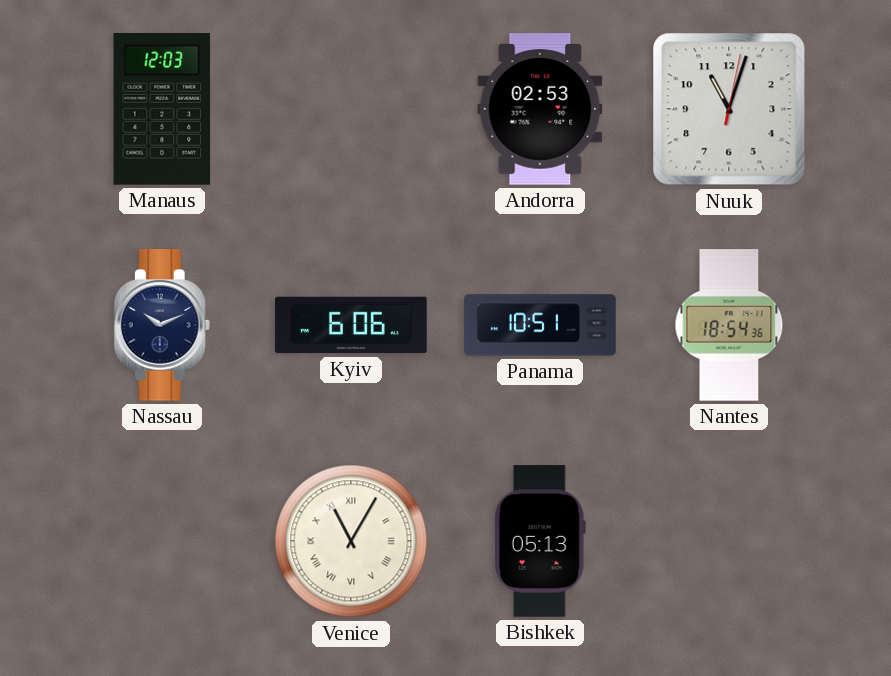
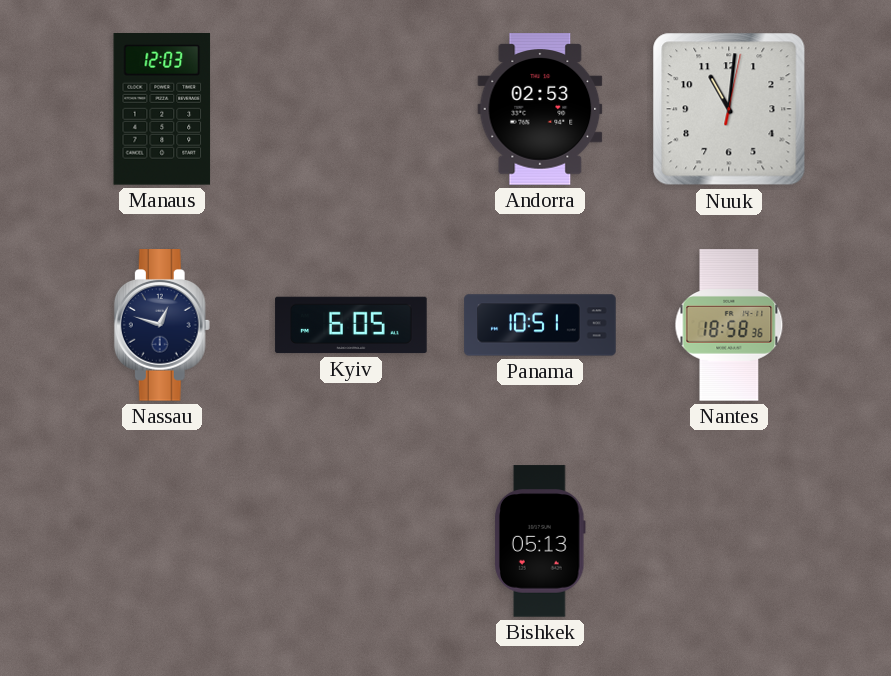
Nuuk: 11:03 -> 11:01
Nassau: 10:11 -> 12:48
Kyiv: 6:06 -> 6:05
Nantes: 18:54 -> 18:58
Venice: 11:05 -> none
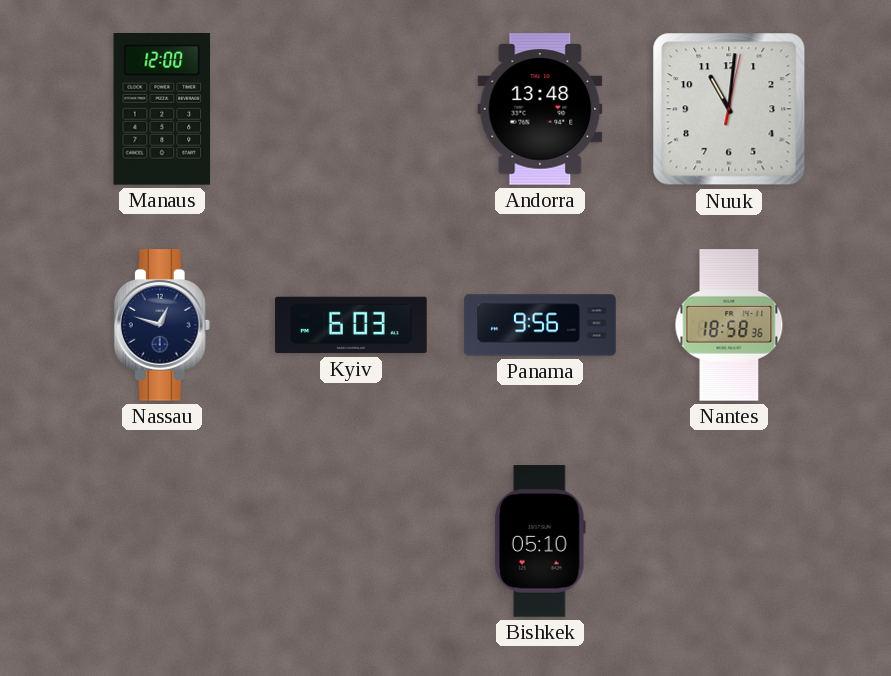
Manaus: 12:03 -> 12:00
Andorra: 02:53 -> 13:48
Kyiv: 6:05 -> 6:03
Panama: 10:51 -> 9:56
Bishkek: 05:13 -> 05:10
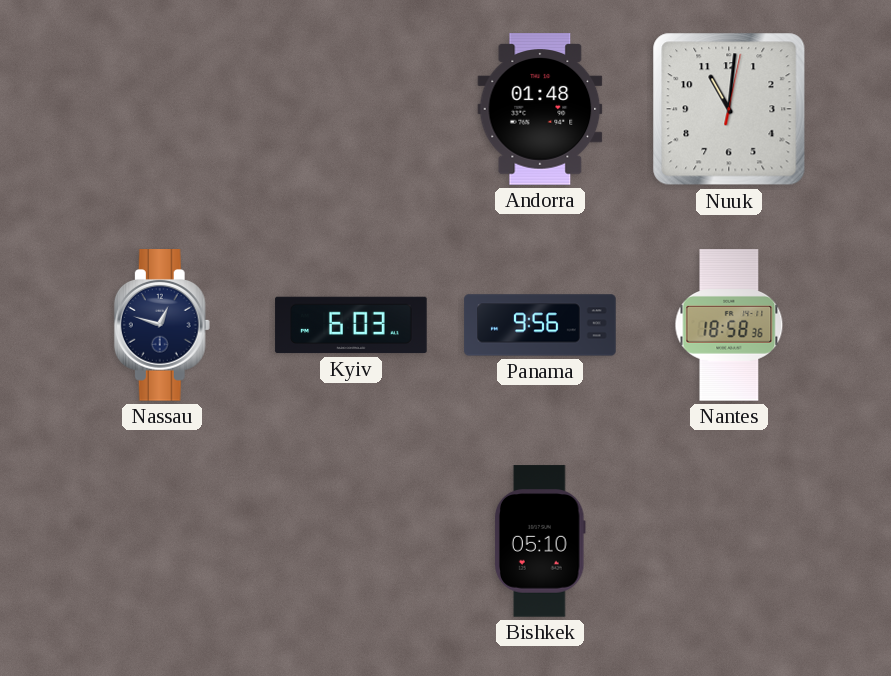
Manaus: 12:00 -> none
Andorra: 13:48 -> 01:48
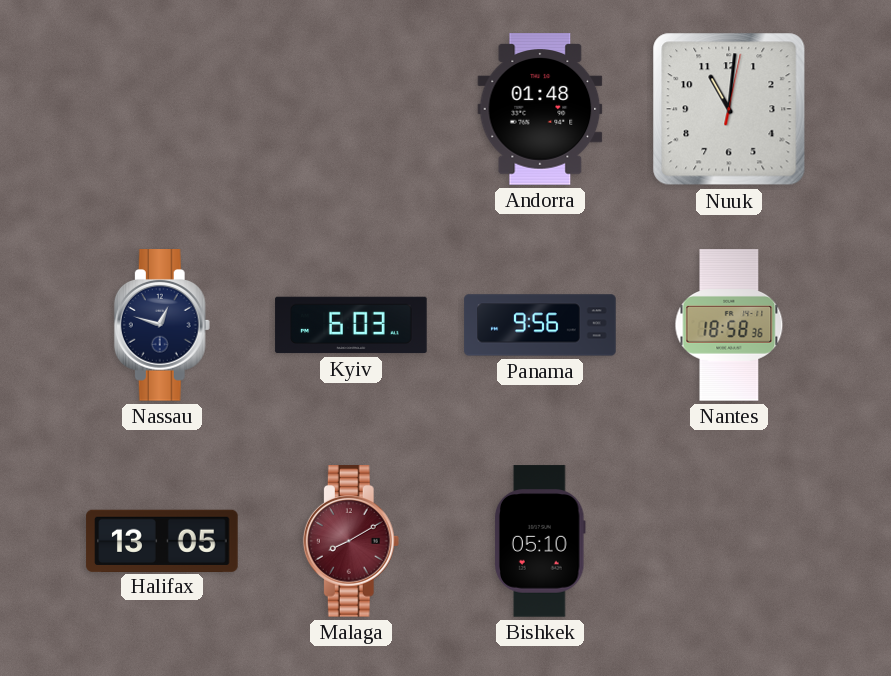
Halifax: none -> 13:05
Malaga: none -> 8:10
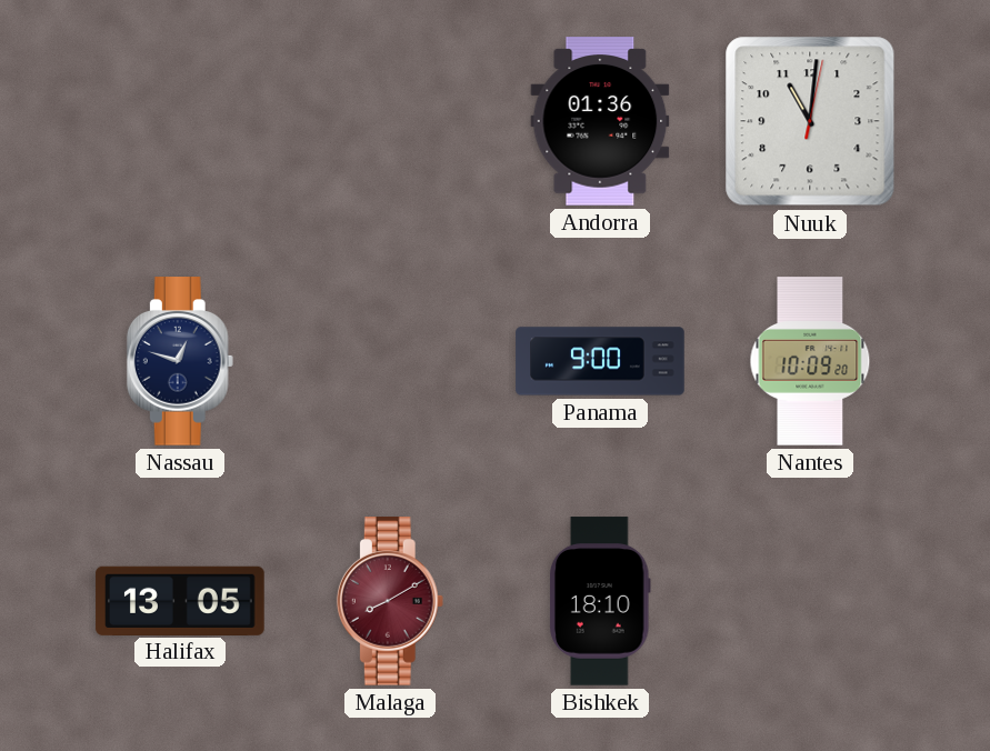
Andorra: 01:48 -> 01:36
Kyiv: 6:03 -> none
Panama: 9:56 -> 9:00
Nantes: 18:58 -> 10:09
Bishkek: 05:10 -> 18:10
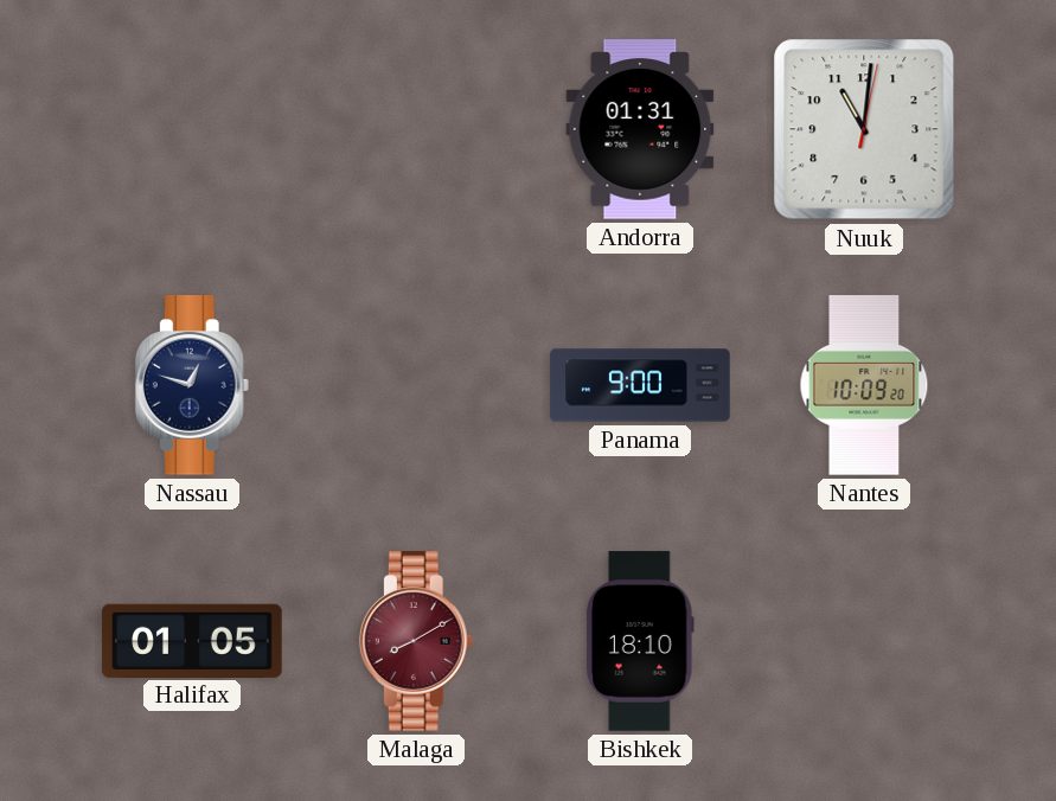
Andorra: 01:36 -> 01:31
Halifax: 13:05 -> 01:05
